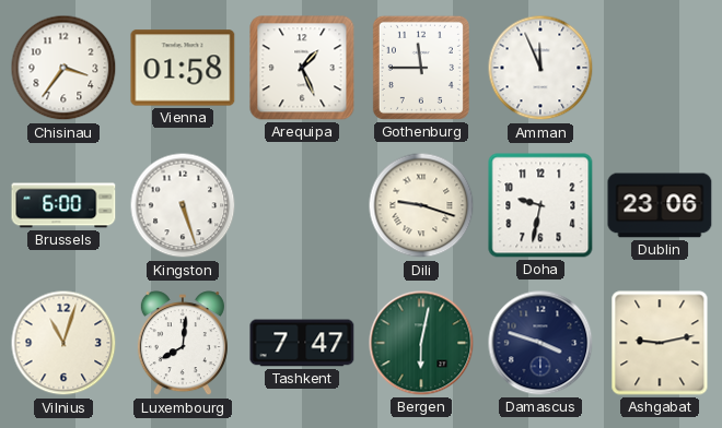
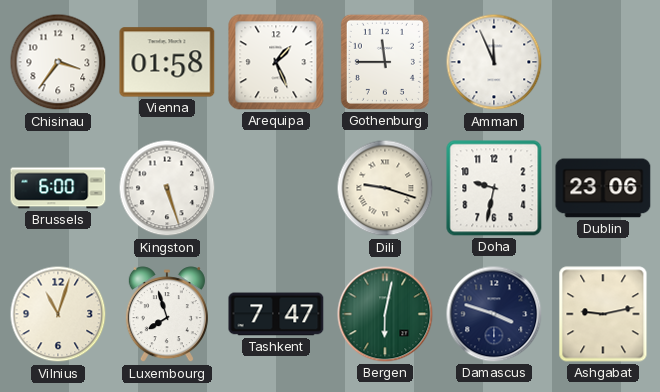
Luxembourg: 8:01 -> 7:57
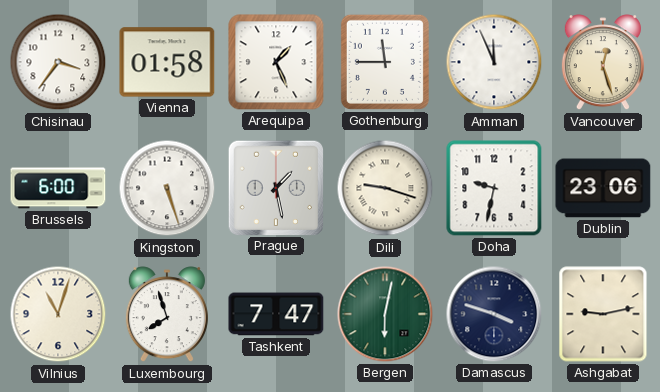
Vancouver: none -> 12:27
Prague: none -> 1:28
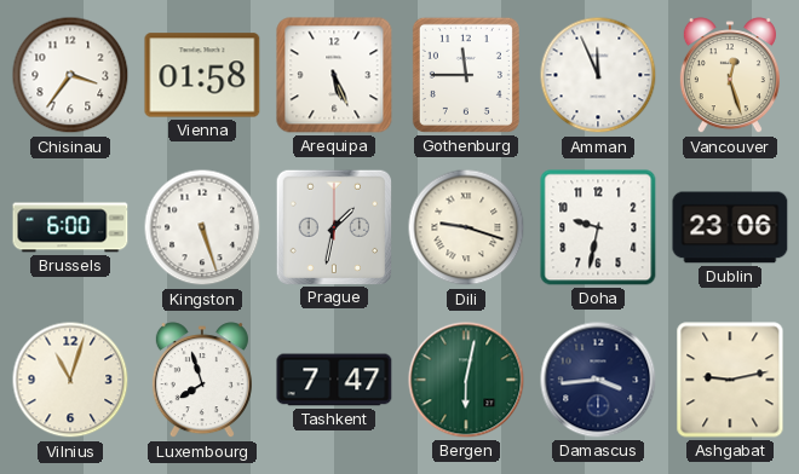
Arequipa: 1:26 -> 5:26
Prague: 1:28 -> 1:32
Damascus: 3:48 -> 3:44
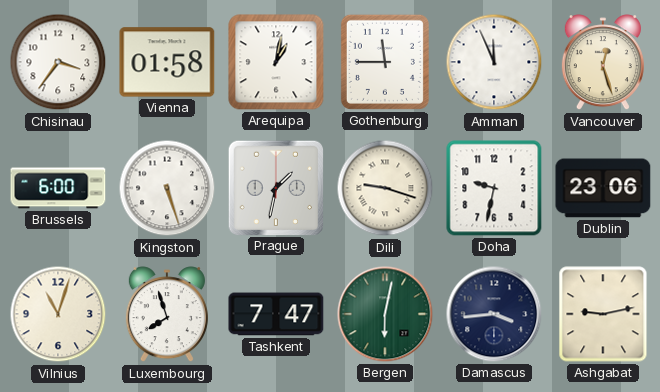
Arequipa: 5:26 -> 1:02
